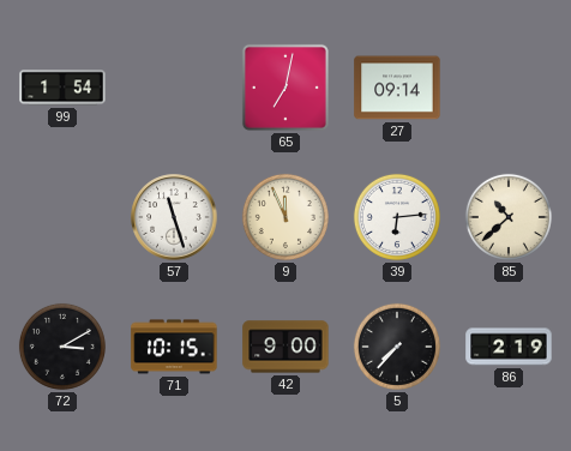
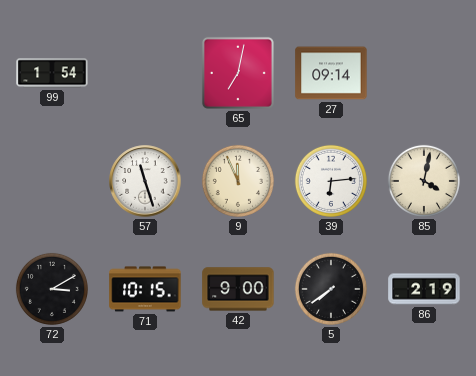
85: 10:38 -> 4:02
5: 7:37 -> 7:39
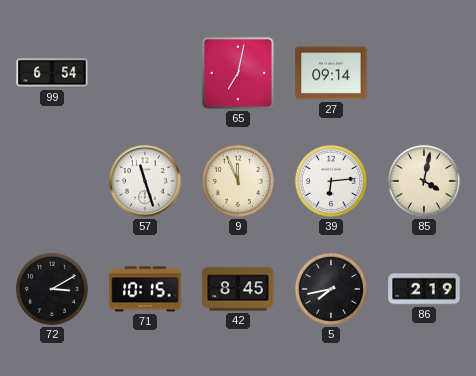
99: 1:54 -> 6:54
42: 9:00 -> 8:45
5: 7:39 -> 7:43
